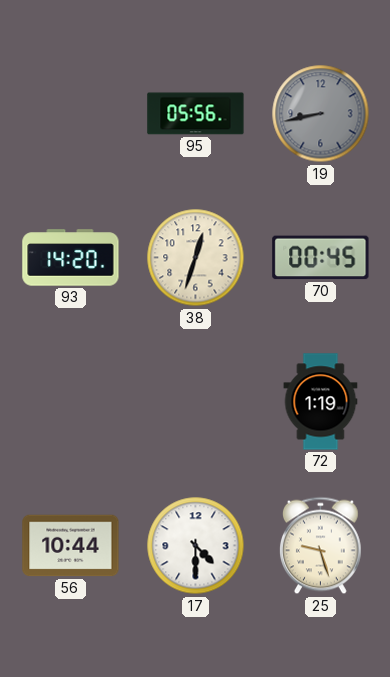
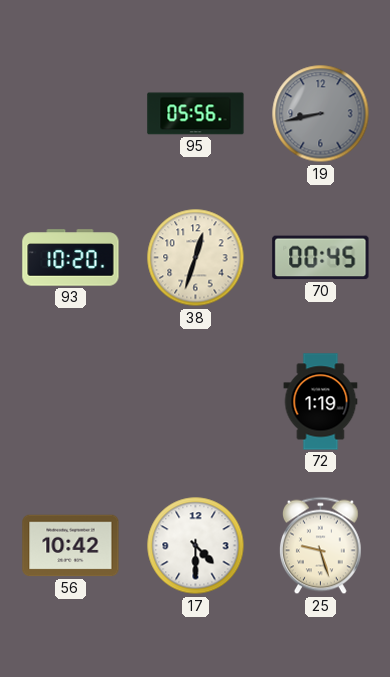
93: 14:20 -> 10:20
56: 10:44 -> 10:42
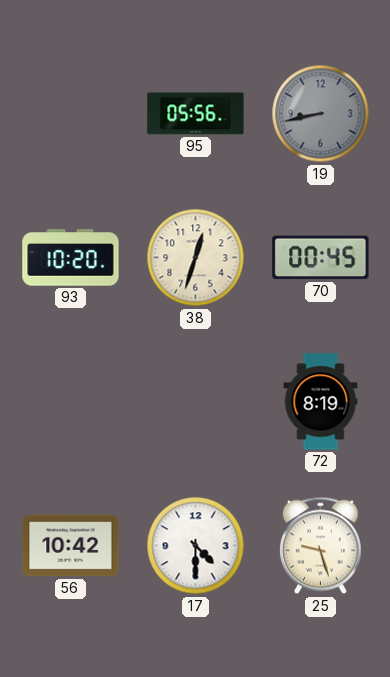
72: 1:19 -> 8:19
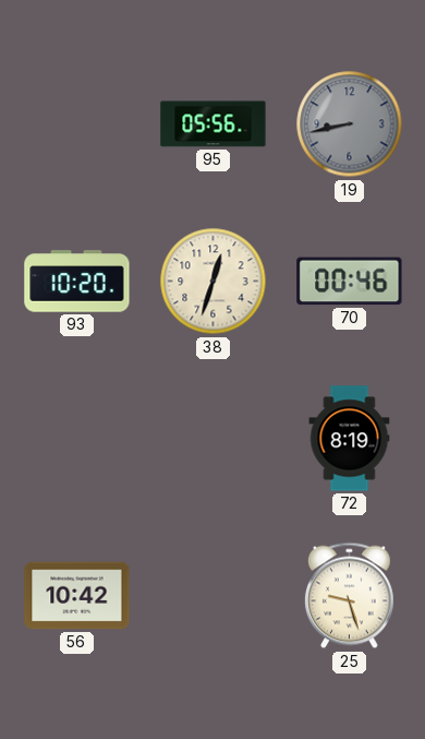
70: 00:45 -> 00:46
17: 4:30 -> none
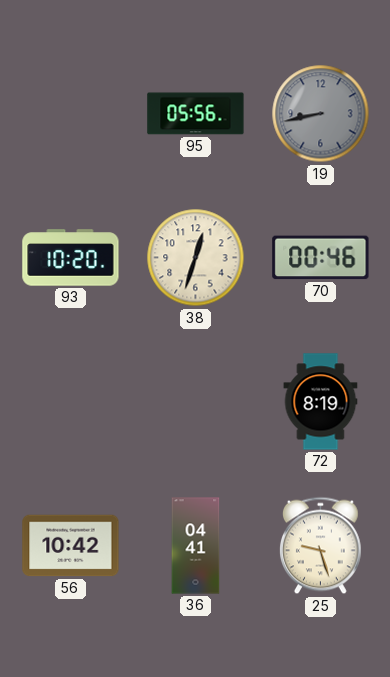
36: none -> 04:41
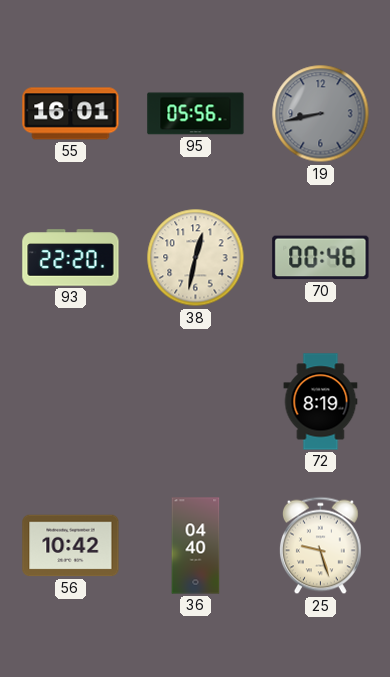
55: none -> 16:01
93: 10:20 -> 22:20
38: 12:33 -> 12:32
36: 04:41 -> 04:40
